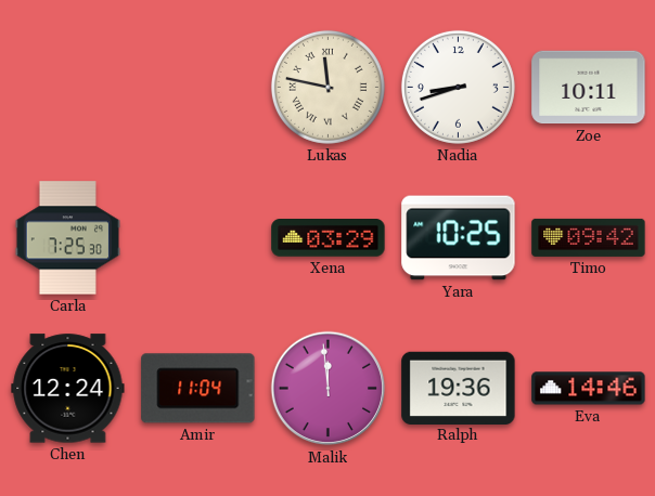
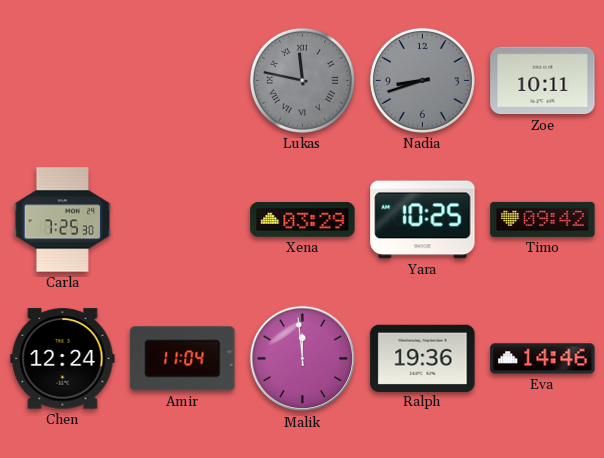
Lukas dial: cream -> grey
Nadia dial: white -> grey
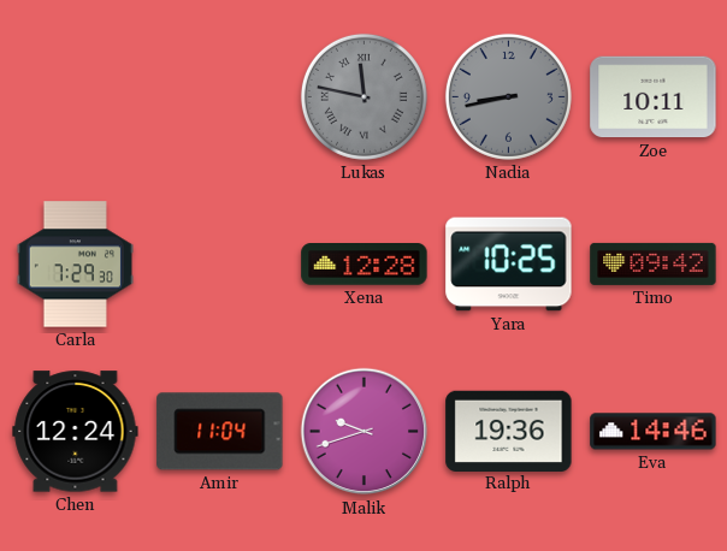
Nadia: 8:42 -> 8:43
Carla: 7:25 -> 7:29
Xena: 03:29 -> 12:28
Malik: 11:59 -> 9:42
